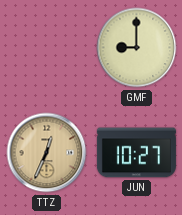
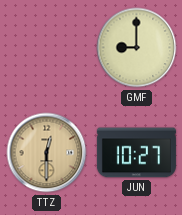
TTZ: 12:34 -> 12:30
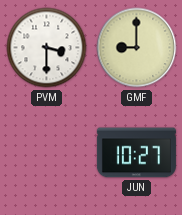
PVM: none -> 3:30
TTZ: 12:30 -> none
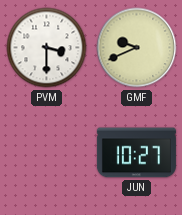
GMF: 9:00 -> 9:41
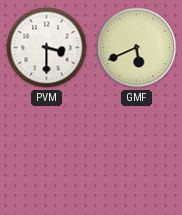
GMF: 9:41 -> 5:41
JUN: 10:27 -> none
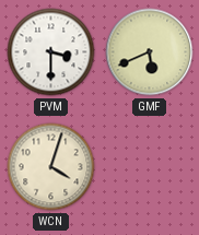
WCN: none -> 4:03
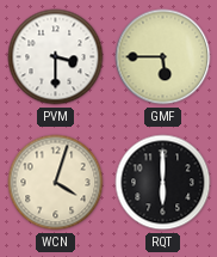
GMF: 5:41 -> 5:45
RQT: none -> 6:00
